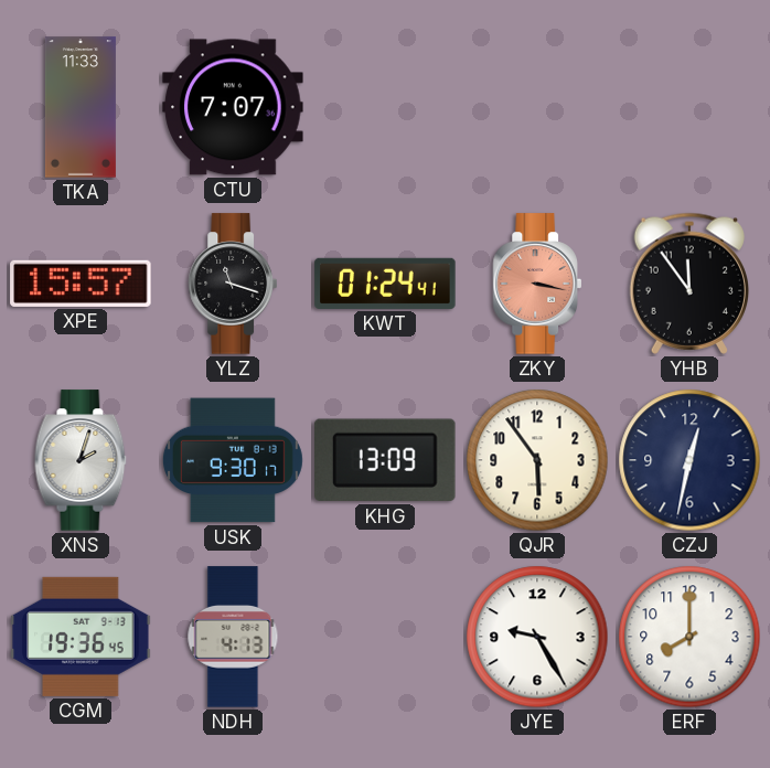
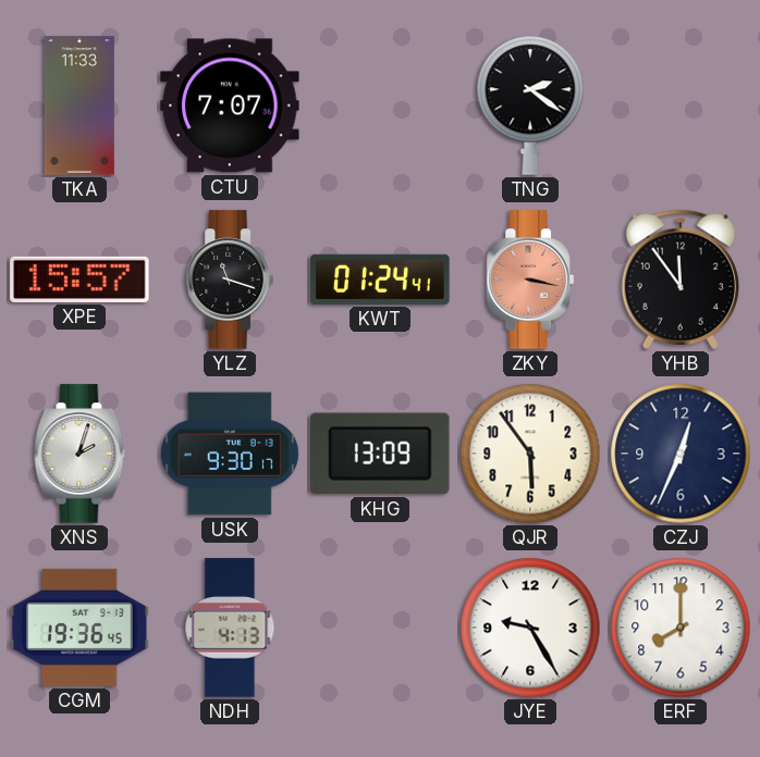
TNG: none -> 2:21
CZJ: 12:32 -> 12:34
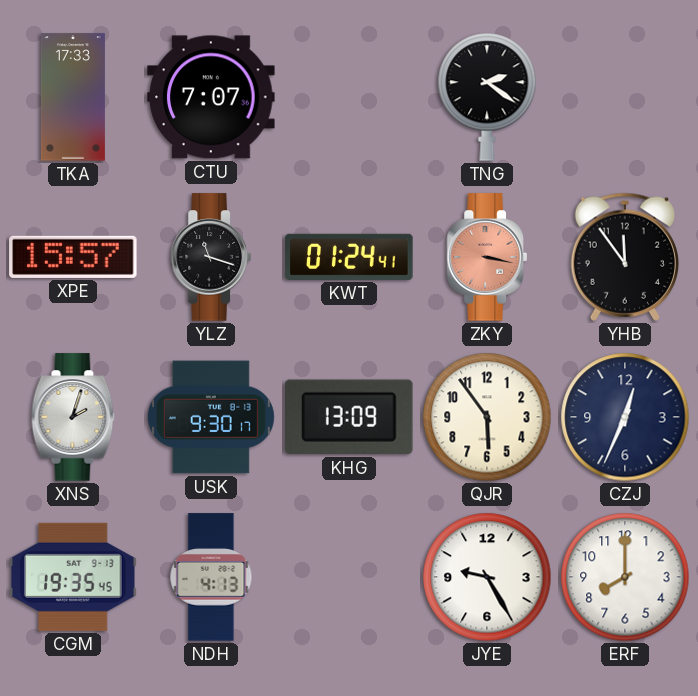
TKA: 11:33 -> 17:33
CGM: 19:36 -> 19:35
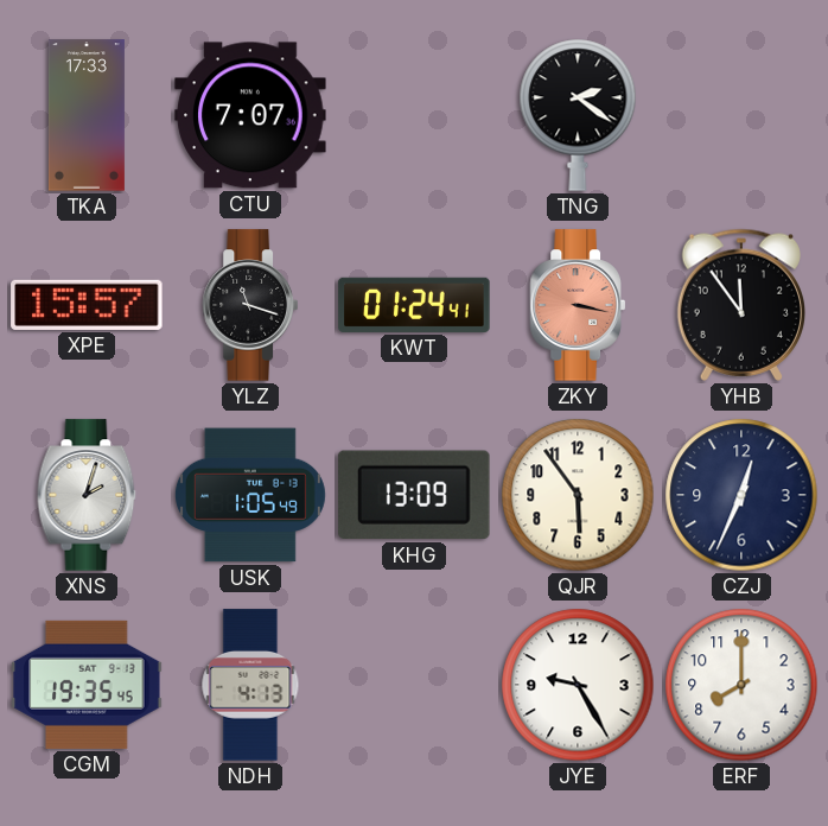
USK: 9:30 -> 1:05
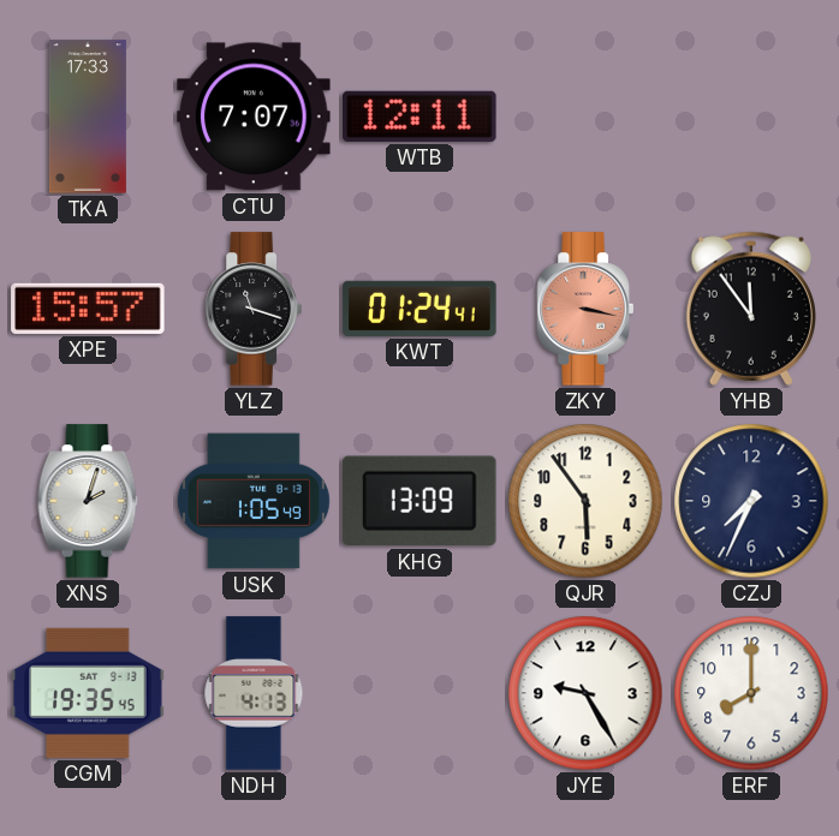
WTB: none -> 12:11
TNG: 2:21 -> none
CZJ: 12:34 -> 7:34
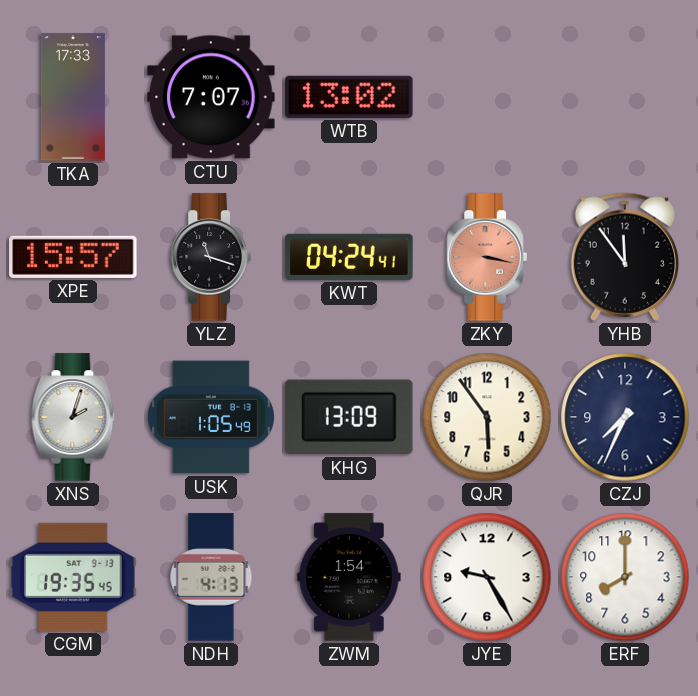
WTB: 12:11 -> 13:02
KWT: 01:24 -> 04:24
ZWM: none -> 1:54
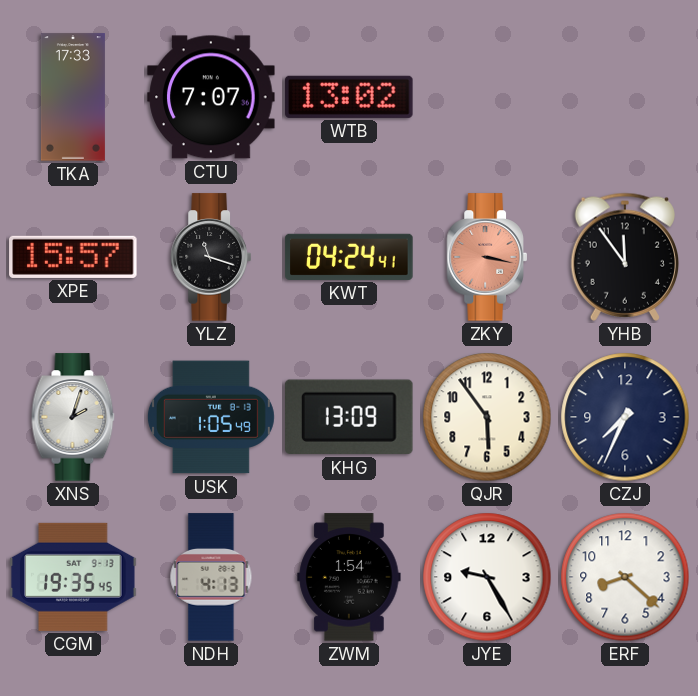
ERF: 8:00 -> 8:22
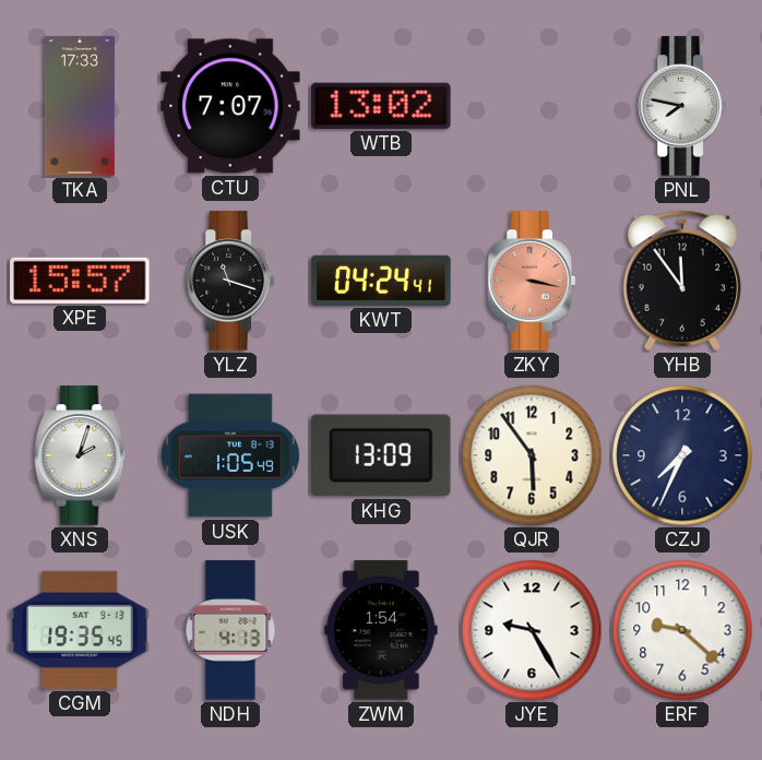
PNL: none -> 7:47
ERF: 8:22 -> 9:22
